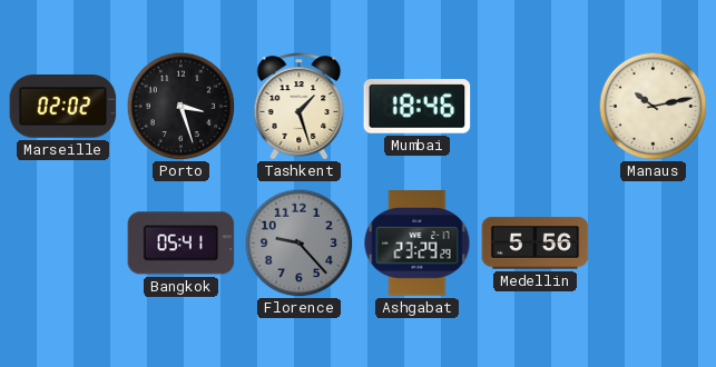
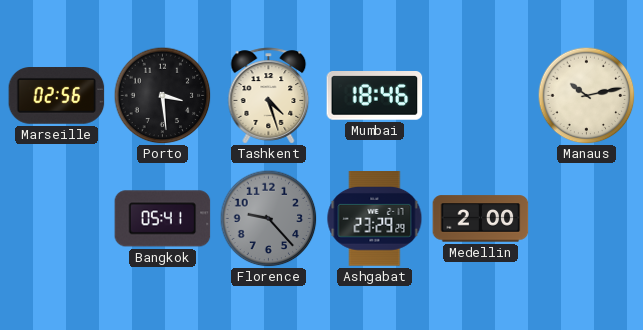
Marseille: 02:02 -> 02:56
Porto: 3:27 -> 3:29
Tashkent: 1:27 -> 4:27
Medellin: 5:56 -> 2:00
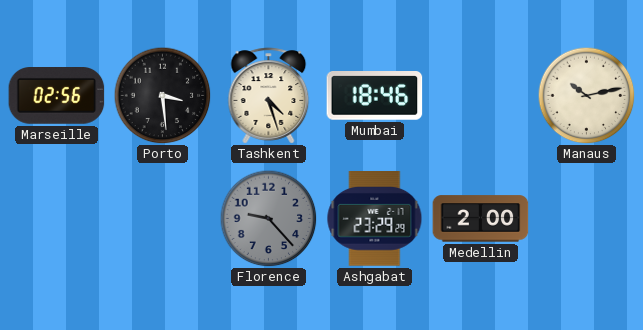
Bangkok: 05:41 -> none
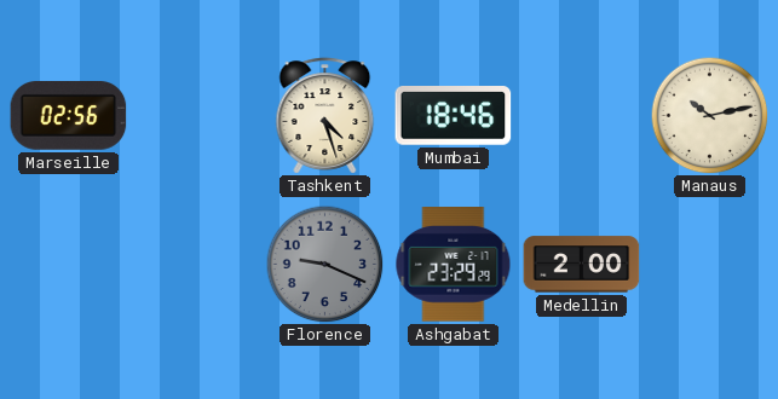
Porto: 3:29 -> none
Florence: 9:23 -> 9:19
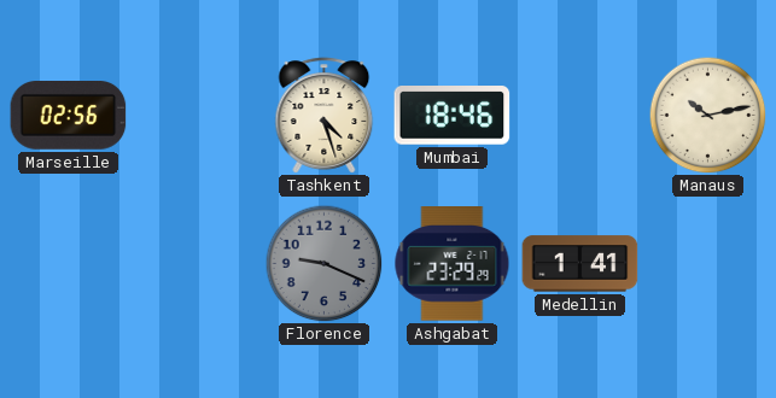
Medellin: 2:00 -> 1:41
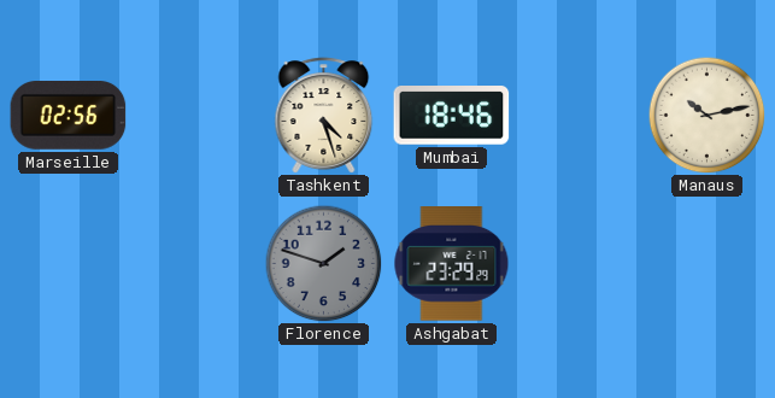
Florence: 9:19 -> 1:48
Medellin: 1:41 -> none
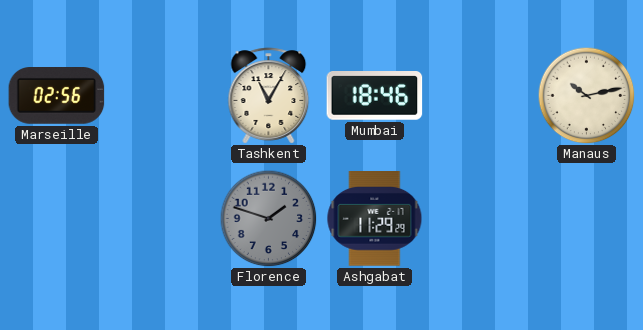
Tashkent: 4:27 -> 11:05
Ashgabat: 23:29 -> 11:29
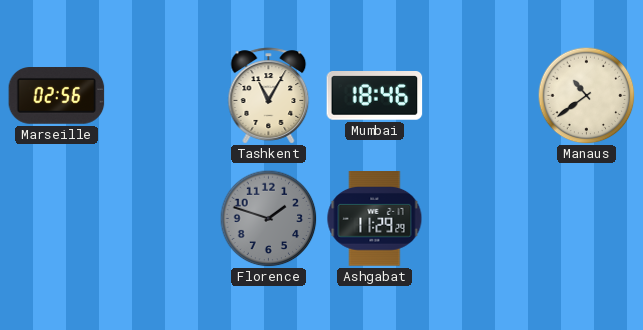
Manaus: 10:13 -> 10:39
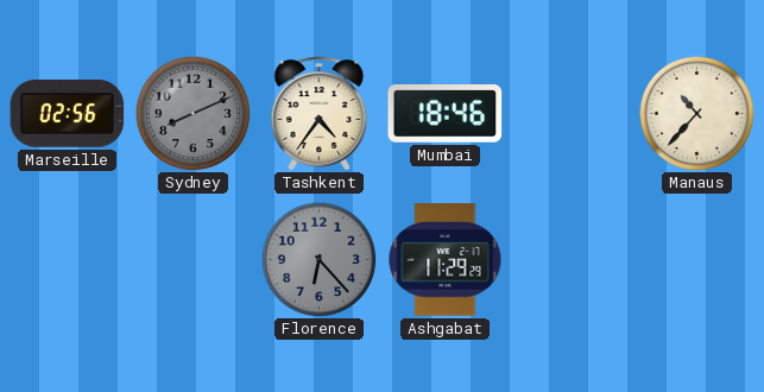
Sydney: none -> 8:11
Tashkent: 11:05 -> 4:36
Manaus: 10:39 -> 10:37
Florence: 1:48 -> 6:23
